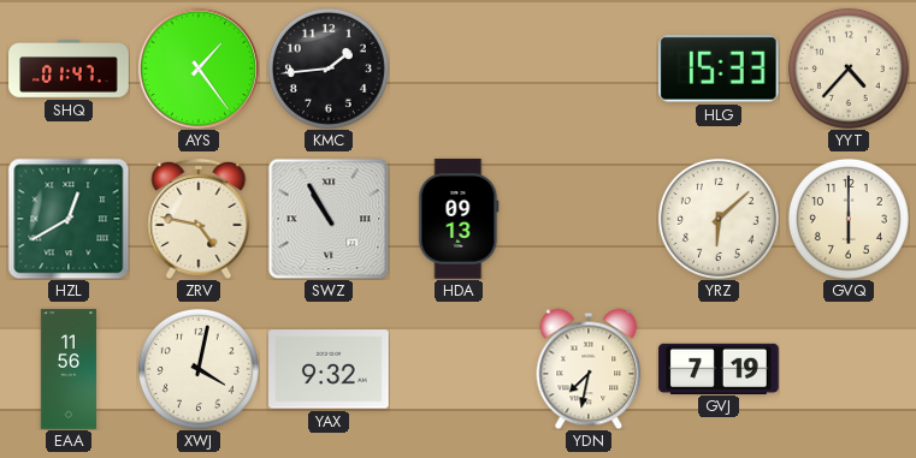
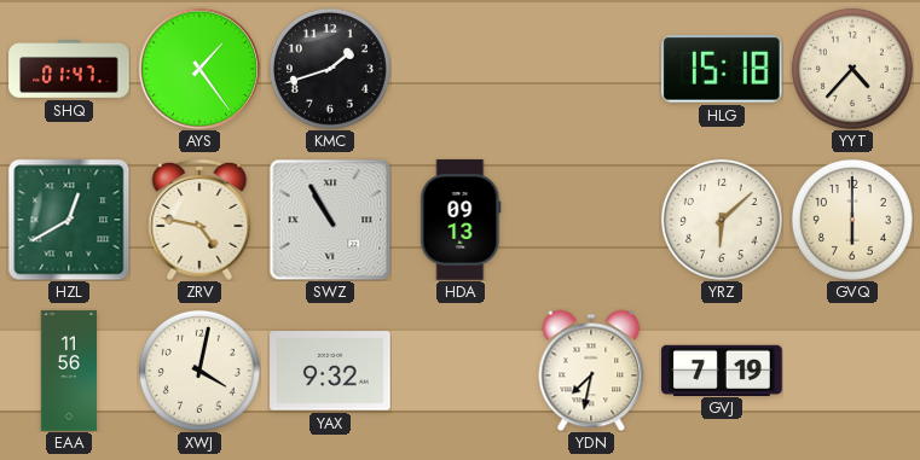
KMC: 1:44 -> 1:42
HLG: 15:33 -> 15:18
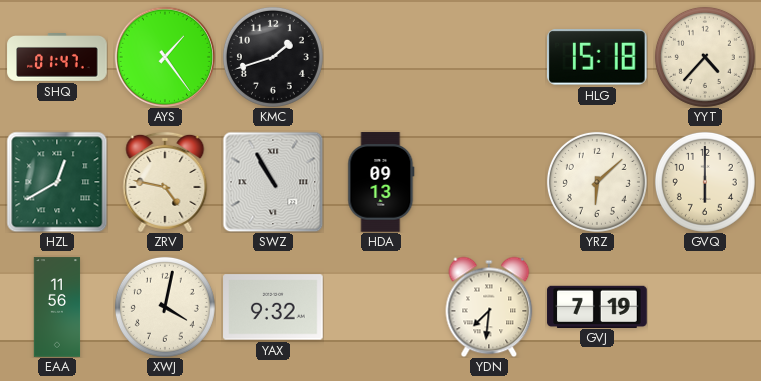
YDN: 7:32 -> 7:31
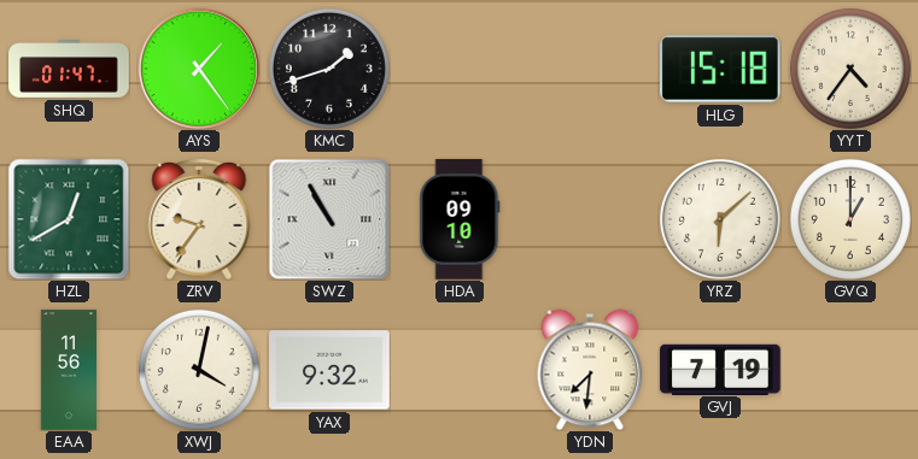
YYT: 4:37 -> 4:36
ZRV: 4:47 -> 9:36
HDA: 09:13 -> 09:10
GVQ: 6:00 -> 1:00
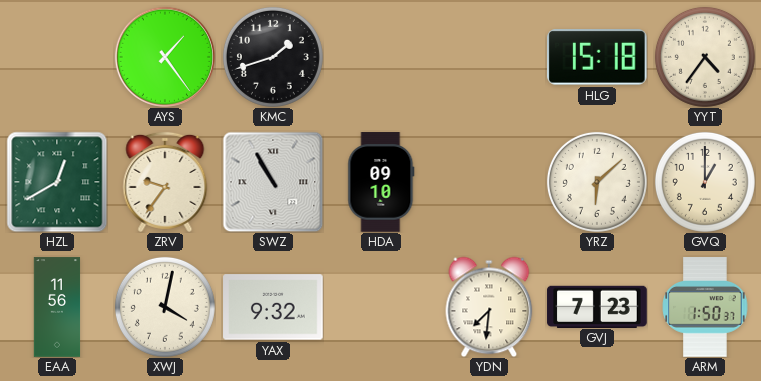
SHQ: 01:47 -> none
GVJ: 7:19 -> 7:23
ARM: none -> 1:50
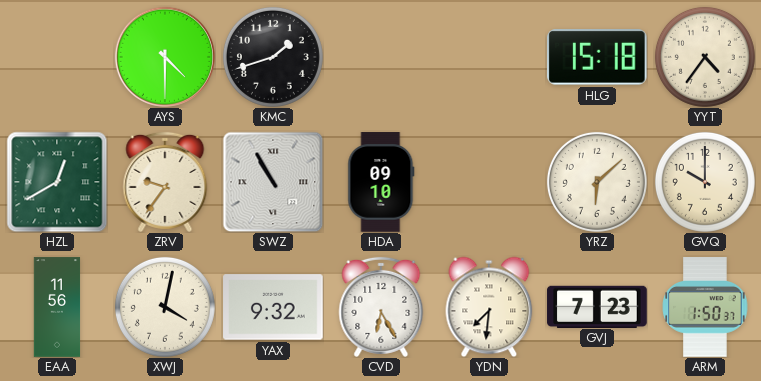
AYS: 1:24 -> 4:30
GVQ: 1:00 -> 10:00
CVD: none -> 6:25
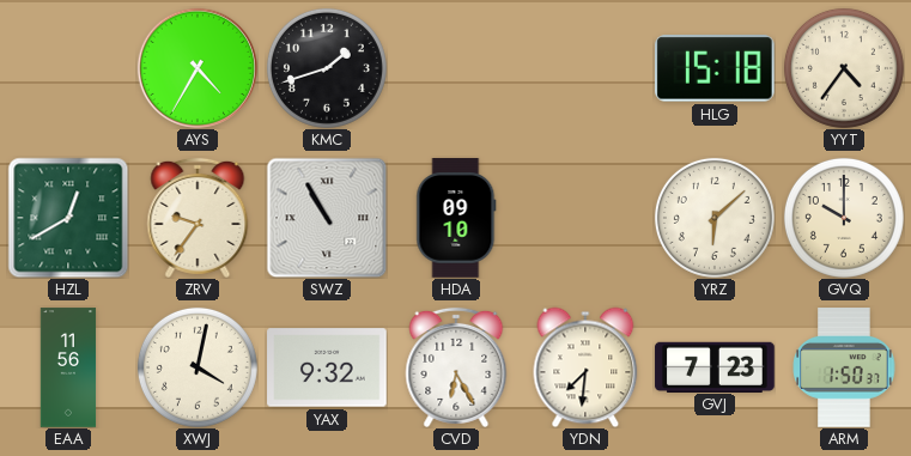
AYS: 4:30 -> 4:35
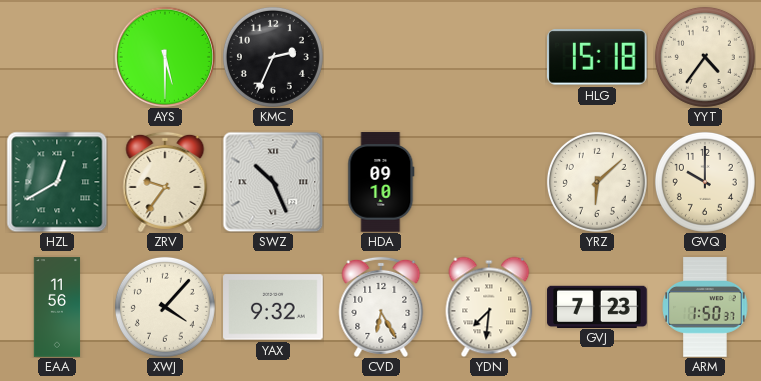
AYS: 4:35 -> 5:30
KMC: 1:42 -> 2:34
SWZ: 10:55 -> 10:26
XWJ: 4:02 -> 4:07
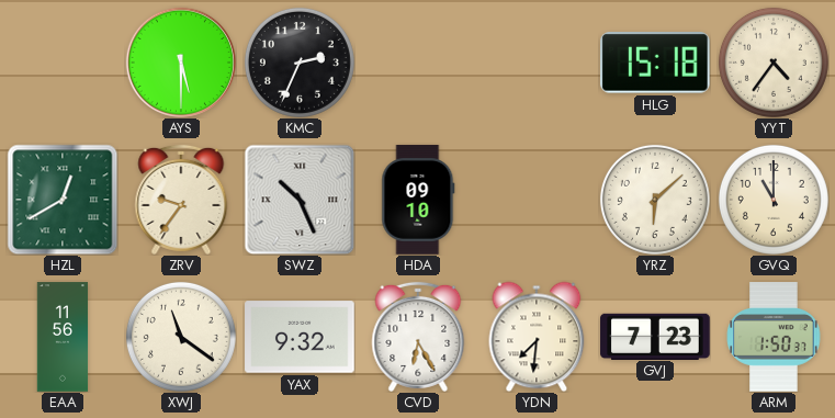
GVQ: 10:00 -> 11:00
XWJ: 4:07 -> 11:21
